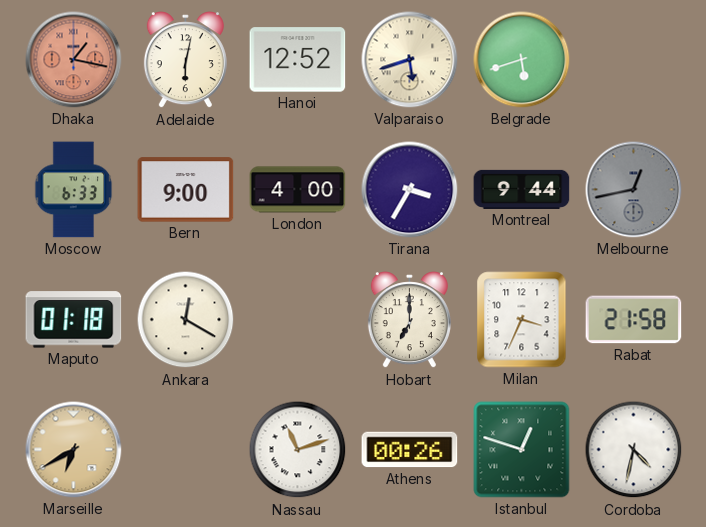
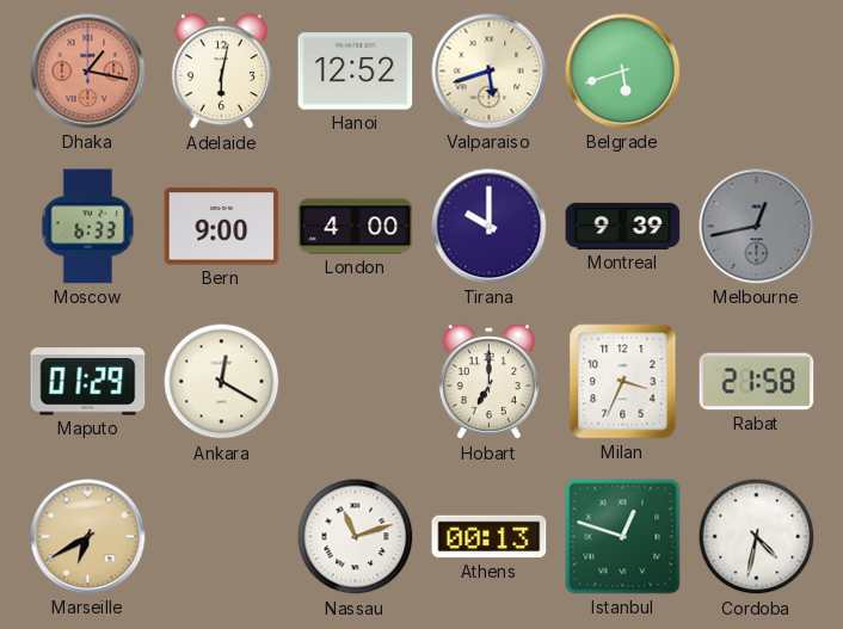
Tirana: 3:35 -> 10:00
Montreal: 9:44 -> 9:39
Maputo: 01:18 -> 01:29
Athens: 00:26 -> 00:13
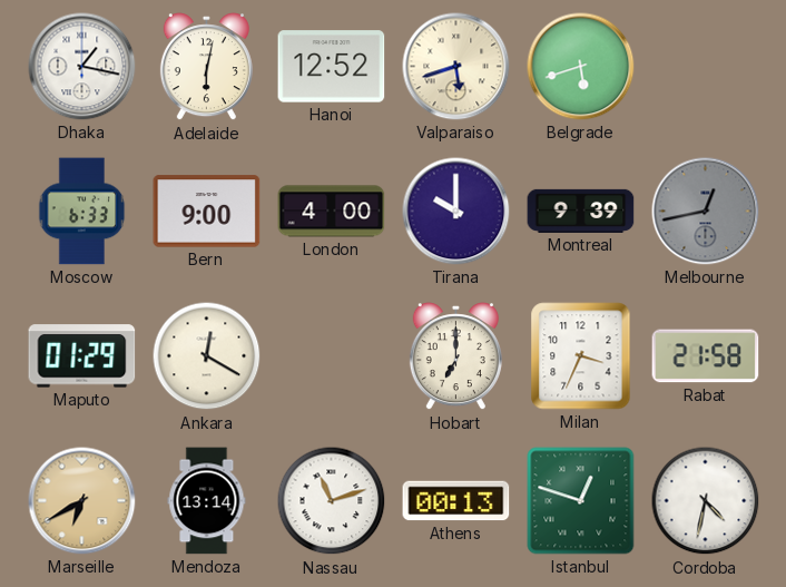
Dhaka dial: salmon -> white
Mendoza: none -> 13:14
